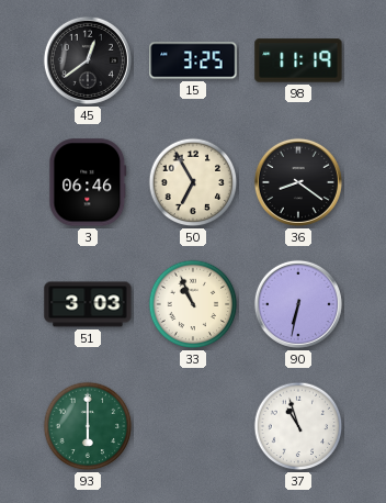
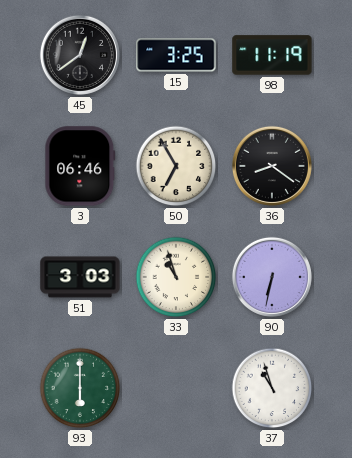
33: 10:56 -> 10:57
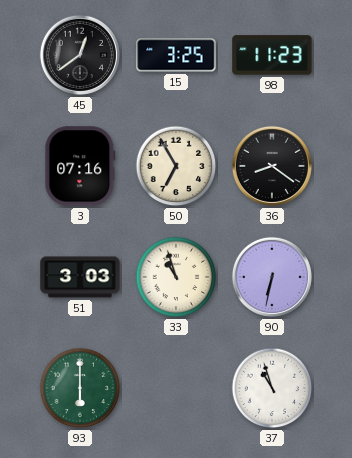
98: 11:19 -> 11:23
3: 06:46 -> 07:16
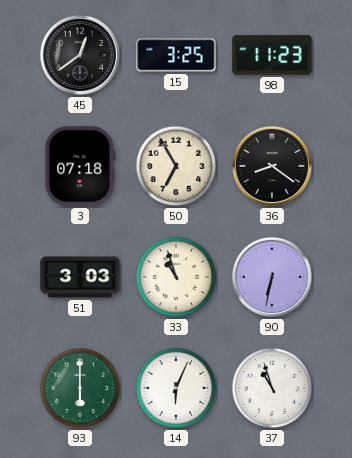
3: 07:16 -> 07:18
14: none -> 6:04
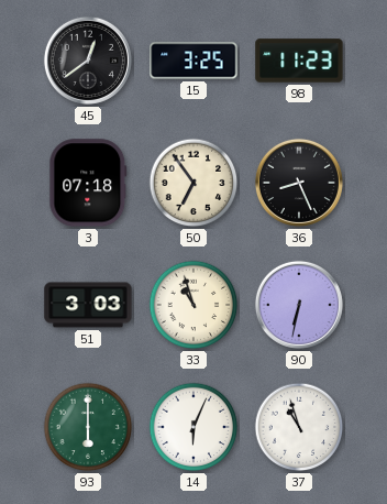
50: 6:55 -> 6:54
36: 8:21 -> 8:26
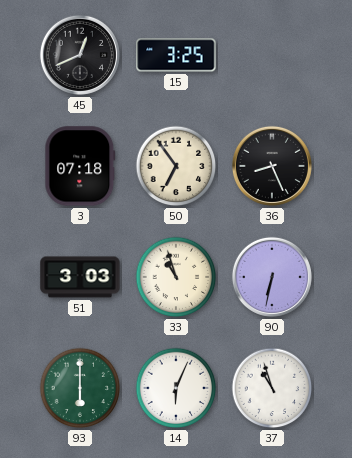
45: 12:39 -> 12:41
98: 11:23 -> none
